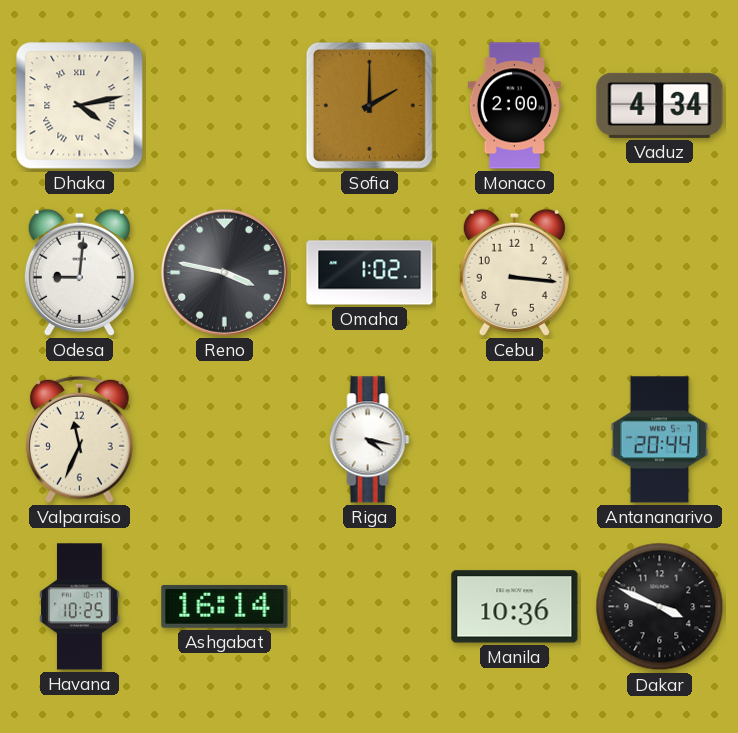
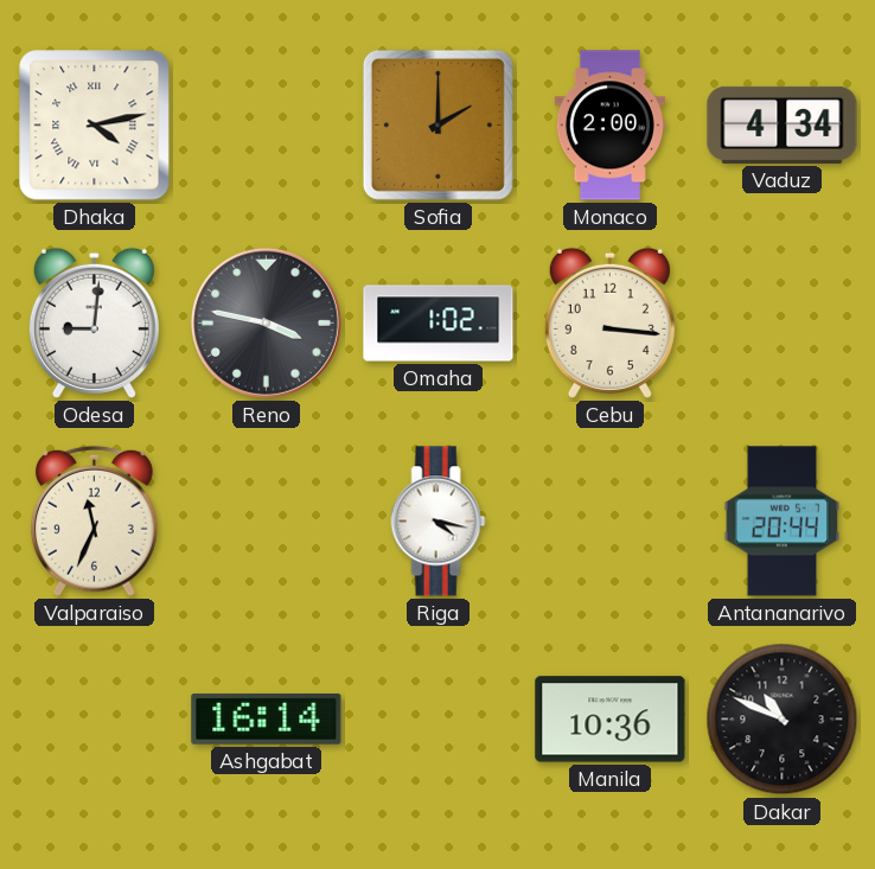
Havana: 10:25 -> none
Dakar: 3:49 -> 10:49
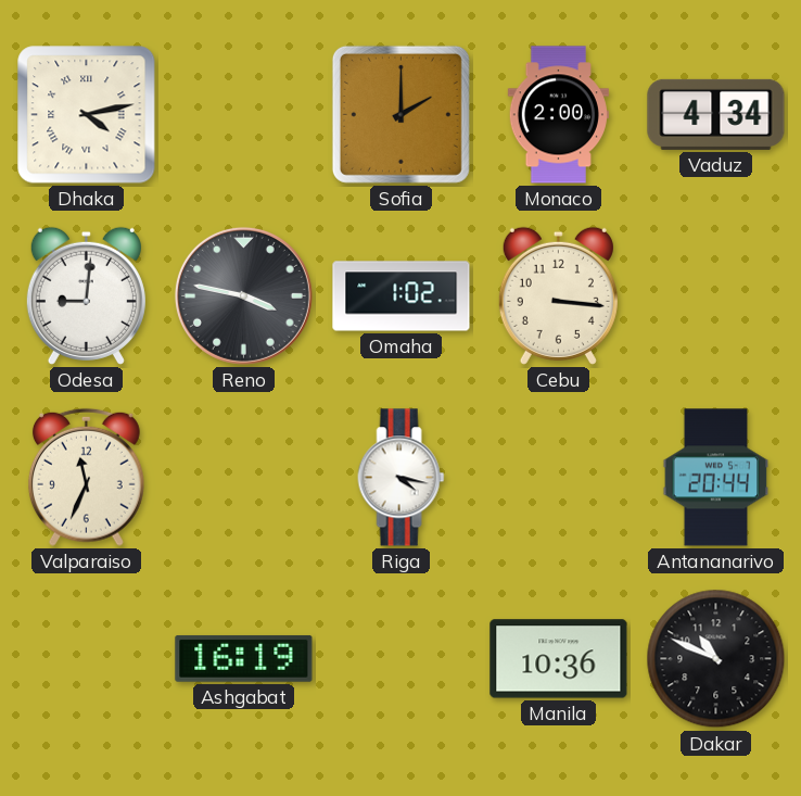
Ashgabat: 16:14 -> 16:19
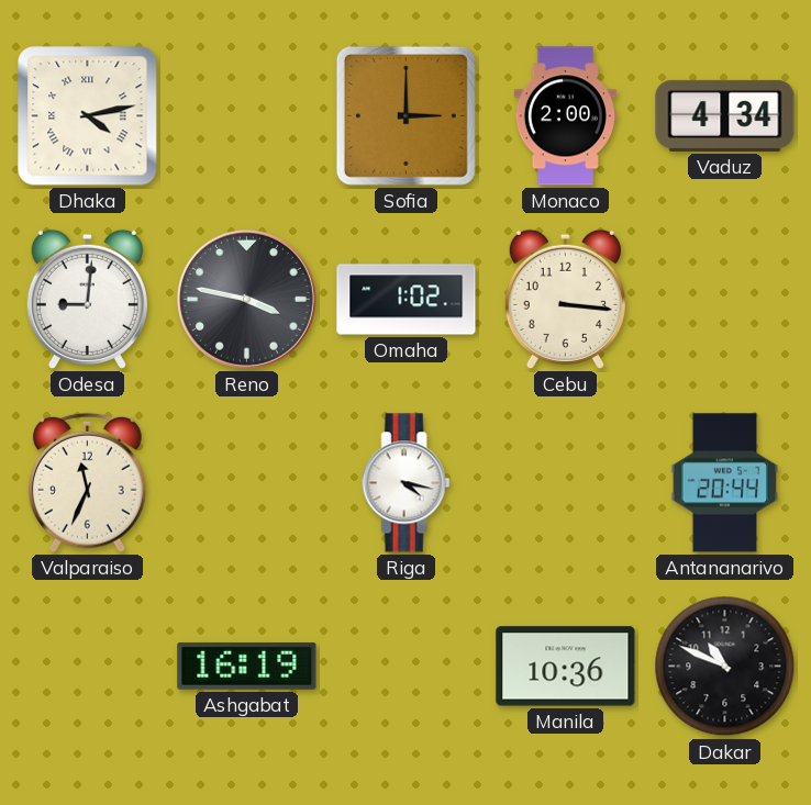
Sofia: 2:00 -> 3:00
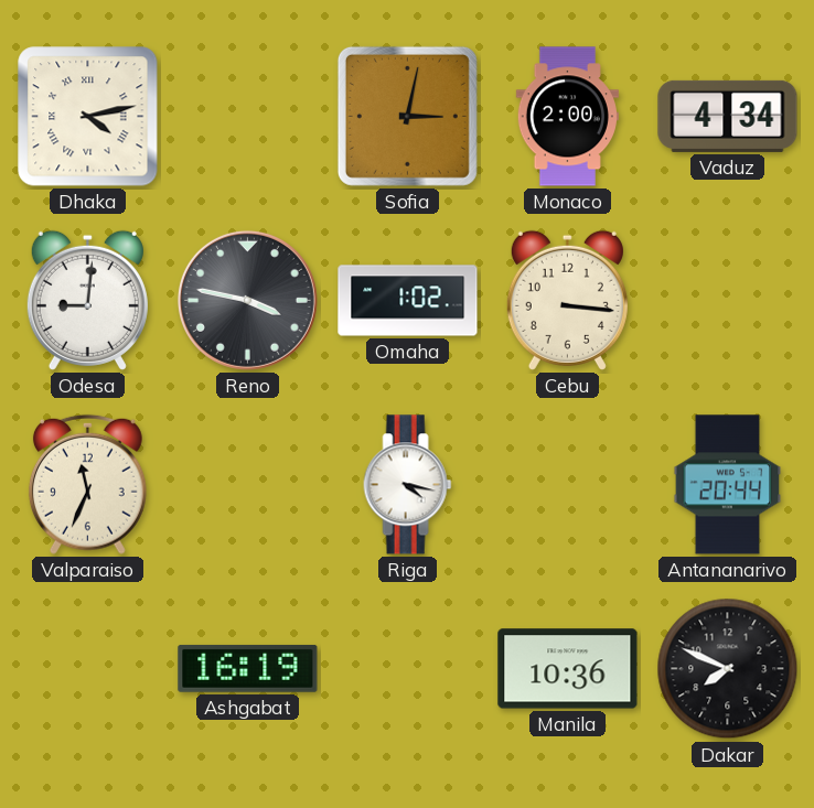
Sofia: 3:00 -> 3:02
Dakar: 10:49 -> 7:49
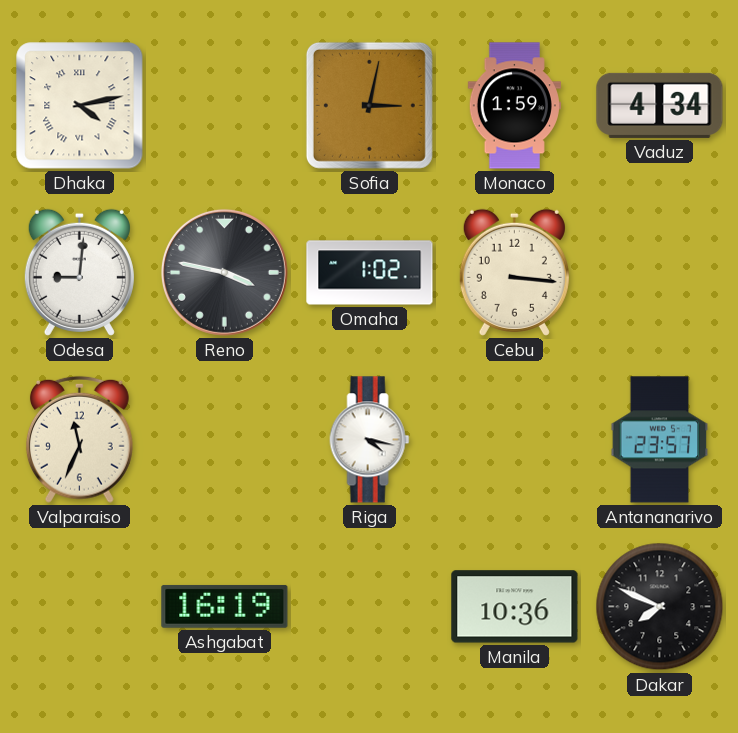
Monaco: 2:00 -> 1:59
Antananarivo: 20:44 -> 23:57
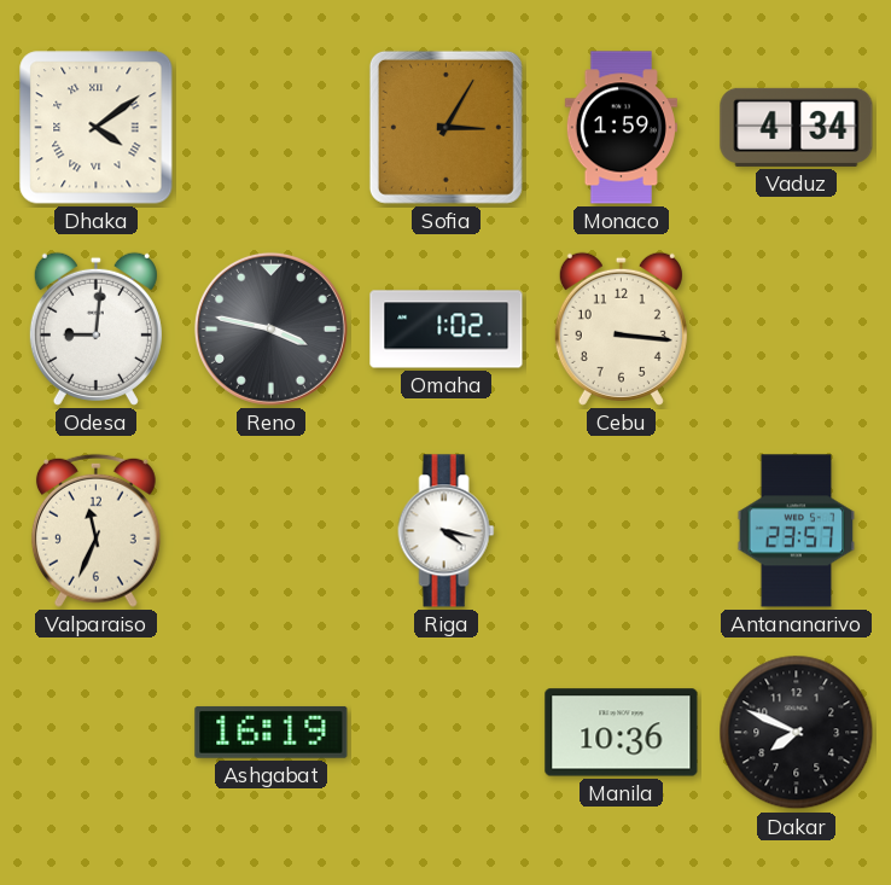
Dhaka: 4:13 -> 4:09
Sofia: 3:02 -> 3:05
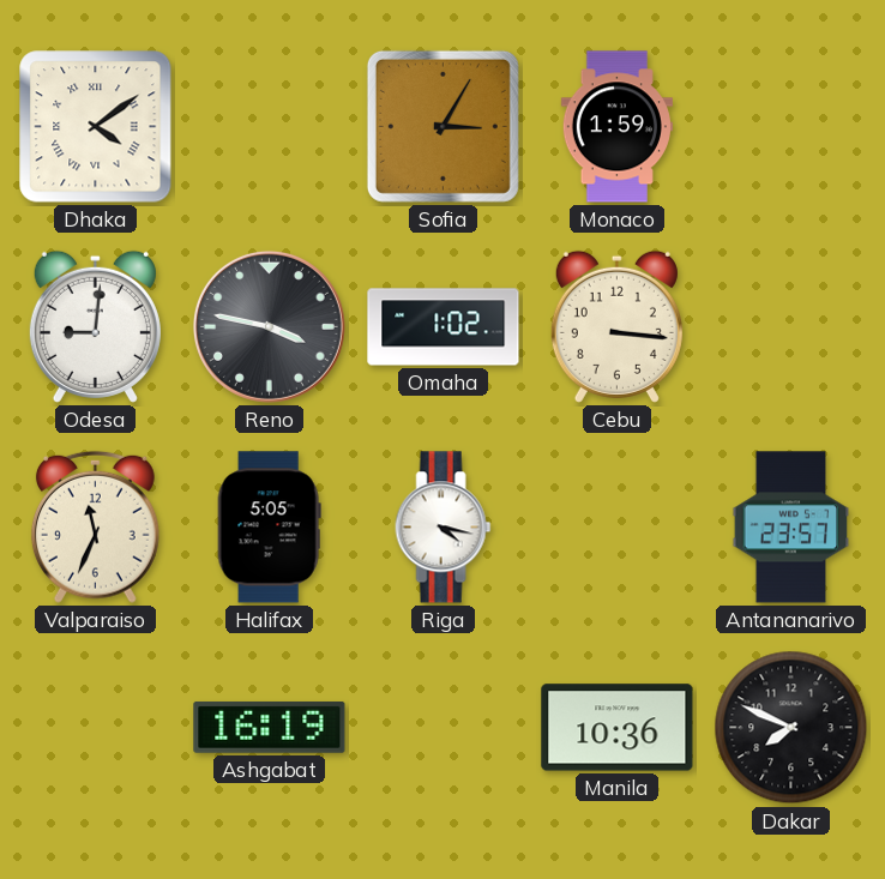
Vaduz: 4:34 -> none
Halifax: none -> 5:05
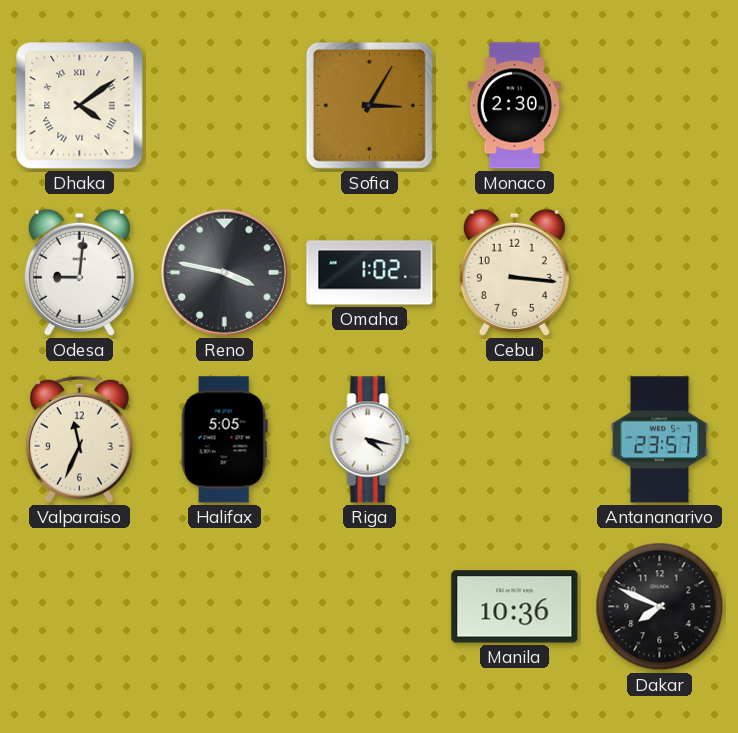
Monaco: 1:59 -> 2:30
Ashgabat: 16:19 -> none
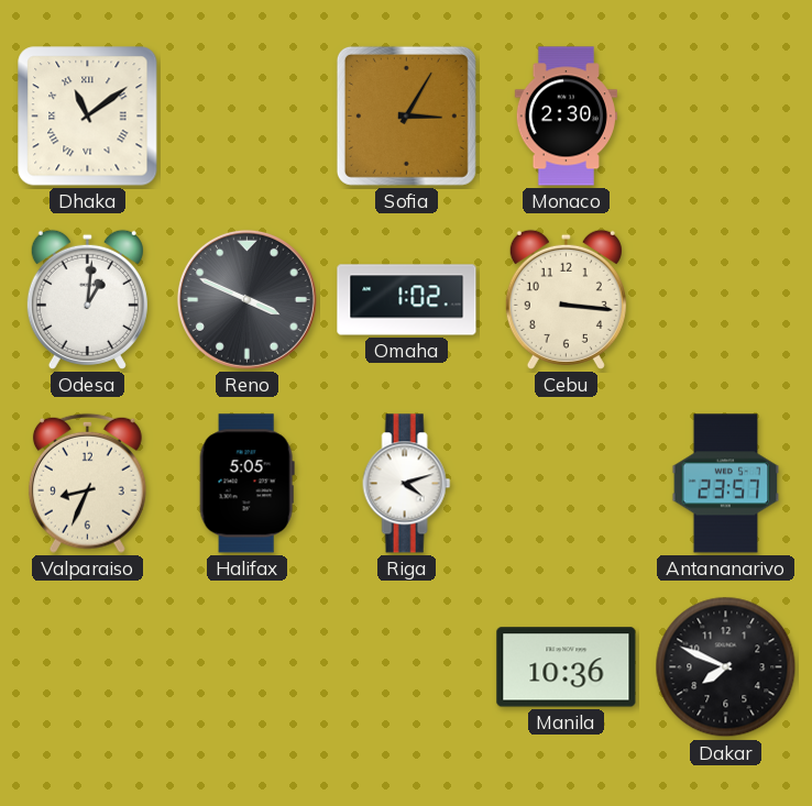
Dhaka: 4:09 -> 11:09
Odesa: 9:01 -> 1:01
Reno: 3:47 -> 3:49
Valparaiso: 11:34 -> 8:34
Riga: 4:17 -> 4:12
